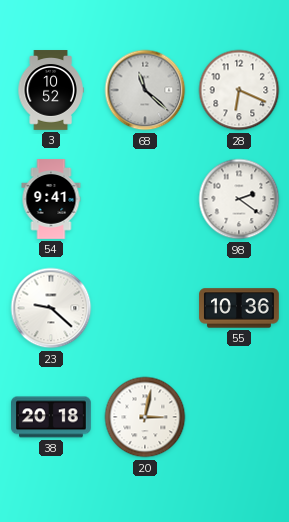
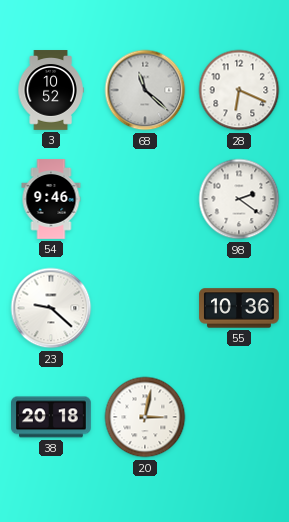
54: 9:41 -> 9:46
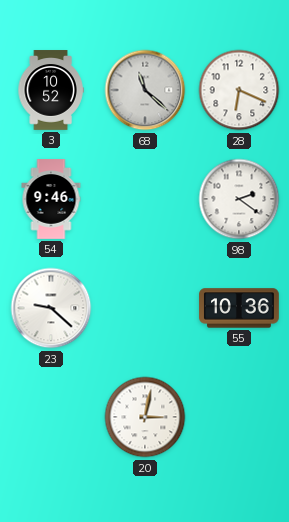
38: 20:18 -> none
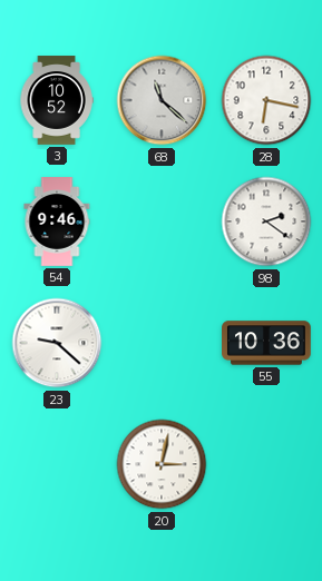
28: 6:19 -> 6:17
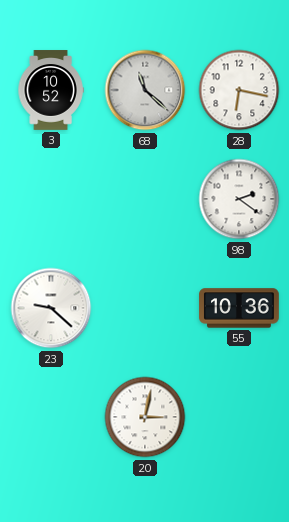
54: 9:46 -> none
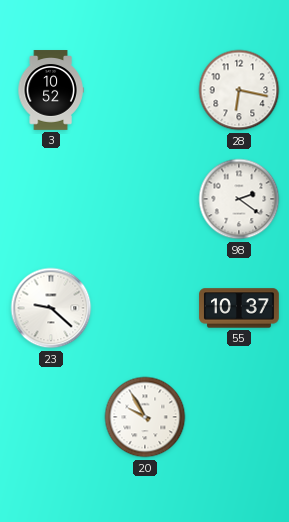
68: 11:22 -> none
55: 10:36 -> 10:37
20: 3:02 -> 9:55
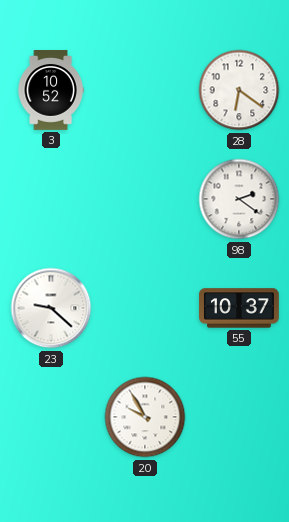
28: 6:17 -> 6:21
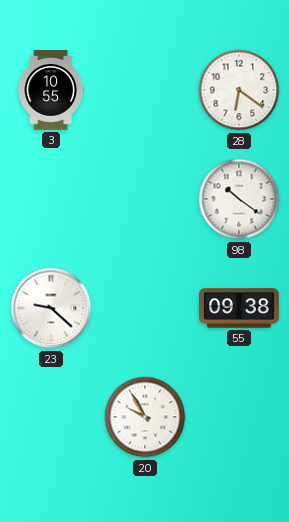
3: 10:52 -> 10:55
98: 2:21 -> 10:21
55: 10:37 -> 09:38
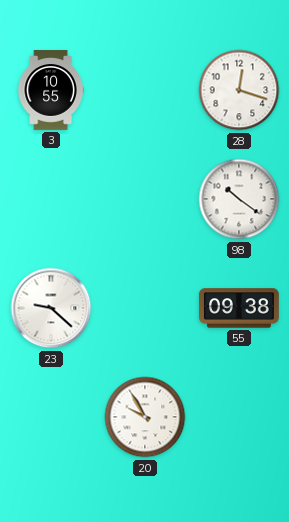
28: 6:21 -> 12:18
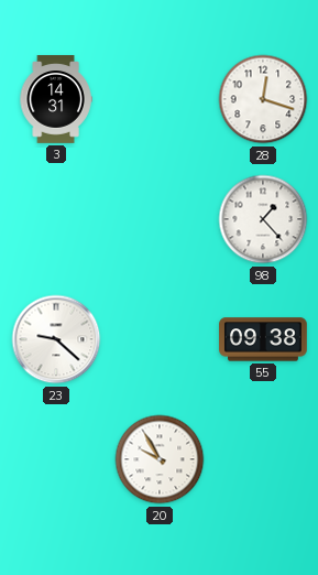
3: 10:55 -> 14:31
98: 10:21 -> 1:23
